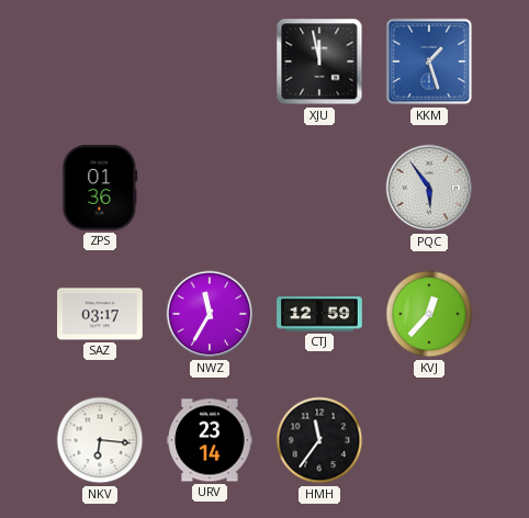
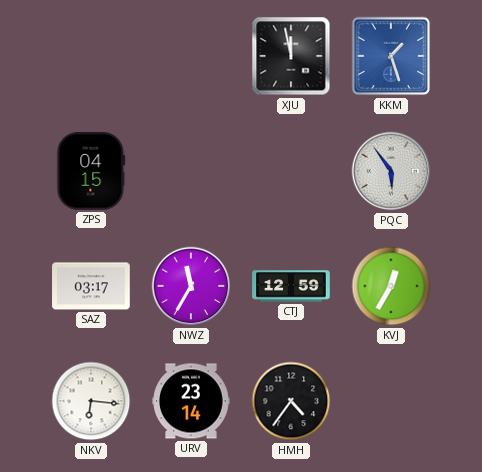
ZPS: 01:36 -> 04:15
KVJ: 12:37 -> 12:35
HMH: 11:36 -> 4:36
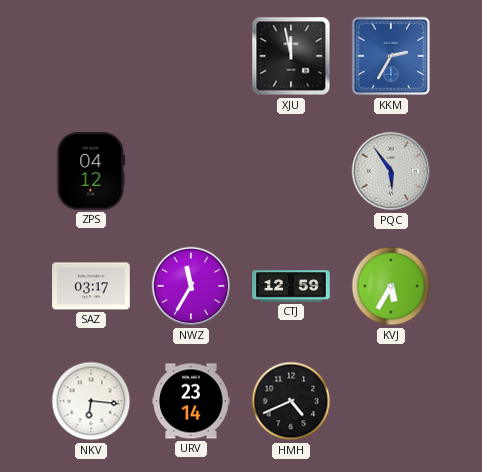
KKM: 1:27 -> 2:35
ZPS: 04:15 -> 04:12
KVJ: 12:35 -> 5:35
HMH: 4:36 -> 4:41
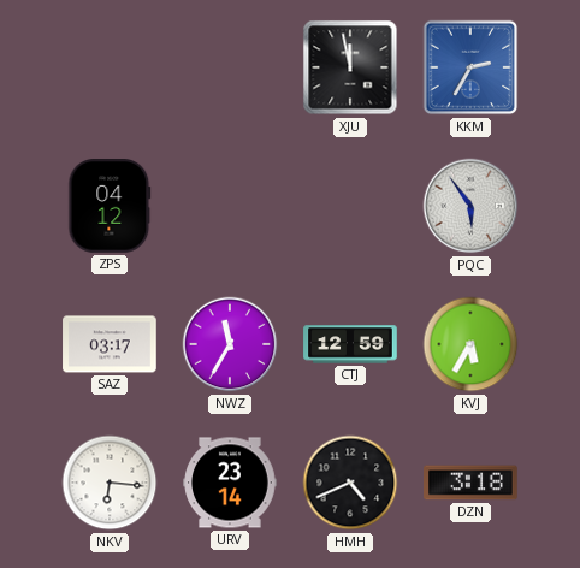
DZN: none -> 3:18
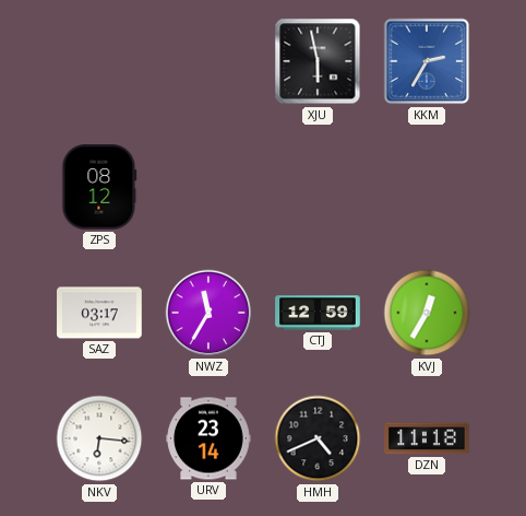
XJU: 11:58 -> 5:58
ZPS: 04:12 -> 08:12
PQC: 5:54 -> none
KVJ: 5:35 -> 12:35
DZN: 3:18 -> 11:18
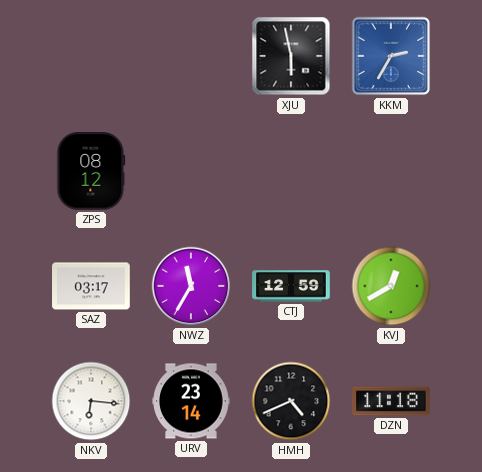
KVJ: 12:35 -> 12:40
